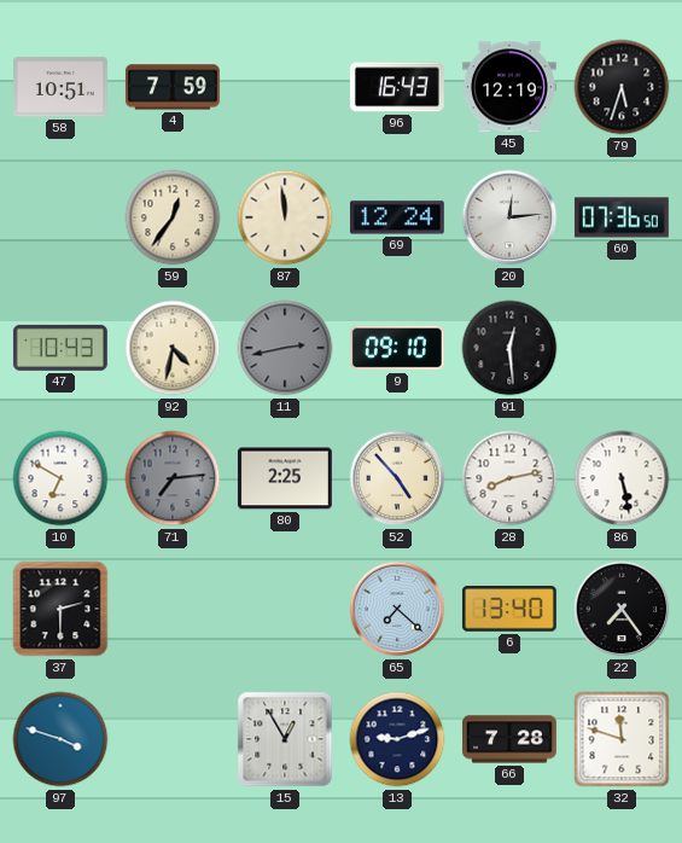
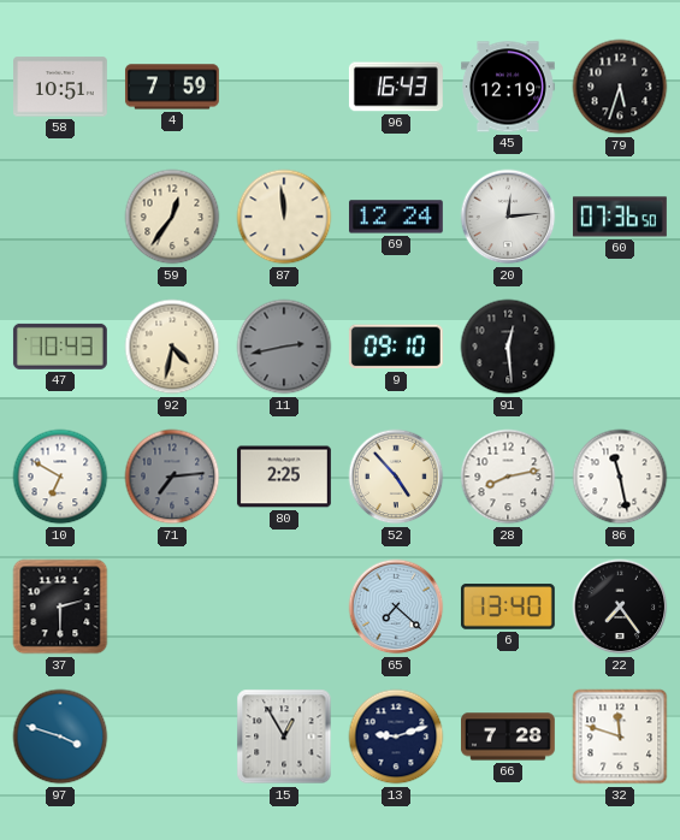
86: 5:28 -> 11:28
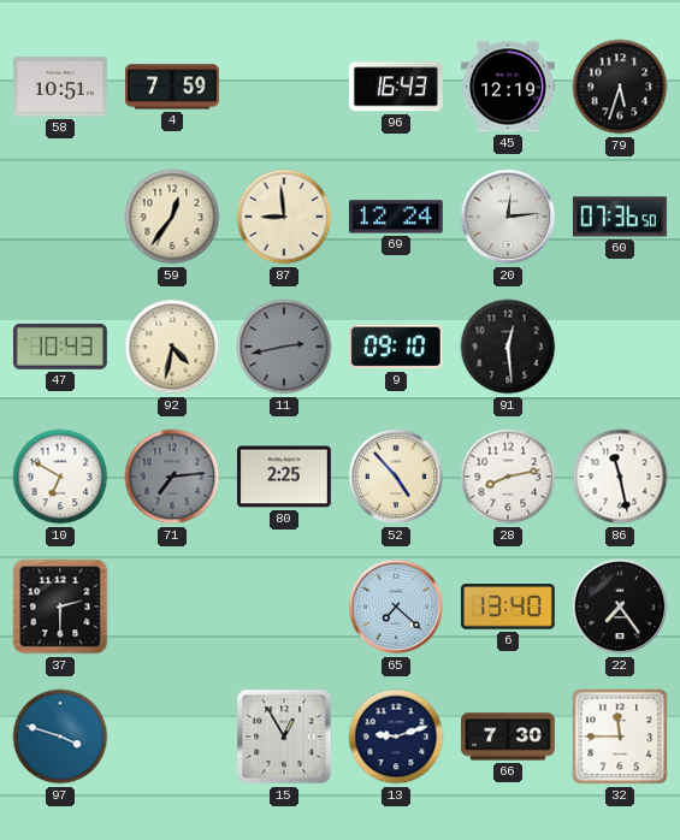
87: 11:59 -> 8:59
66: 7:28 -> 7:30
32: 11:48 -> 11:45
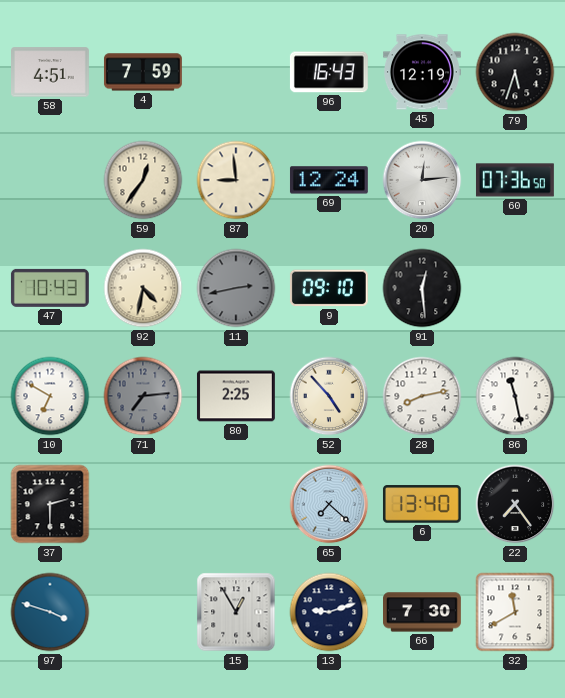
58: 10:51 -> 4:51
32: 11:45 -> 11:40
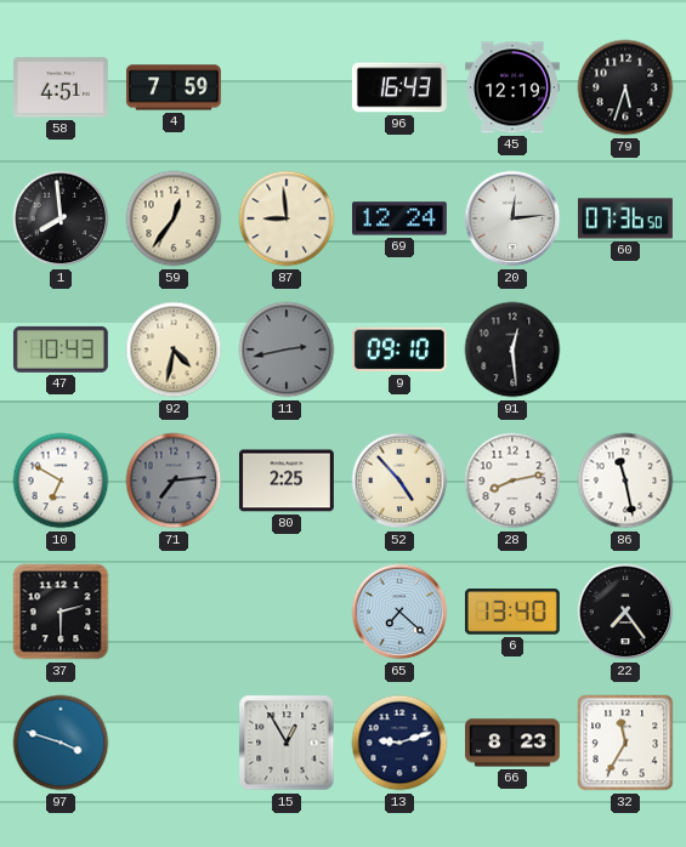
1: none -> 7:59
66: 7:30 -> 8:23
32: 11:40 -> 11:35
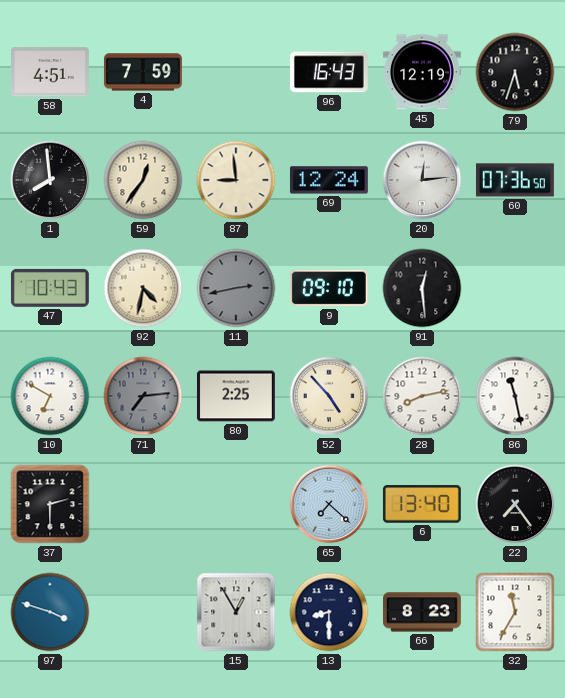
13: 9:12 -> 8:30
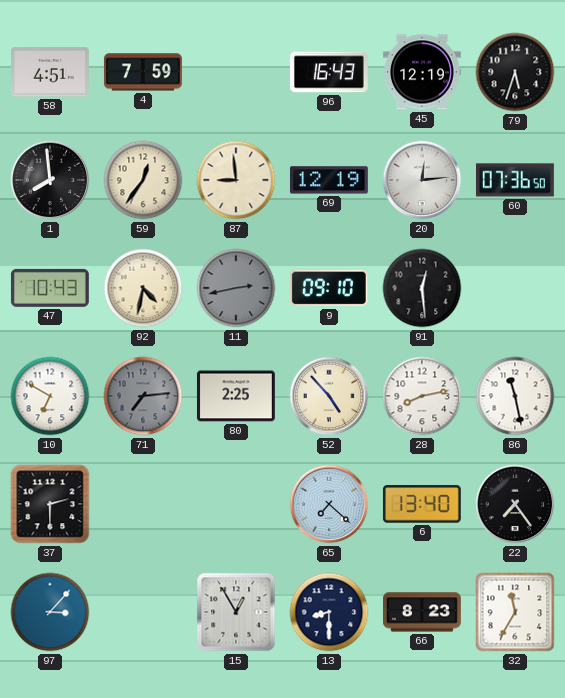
69: 12:24 -> 12:19
97: 3:48 -> 3:07
